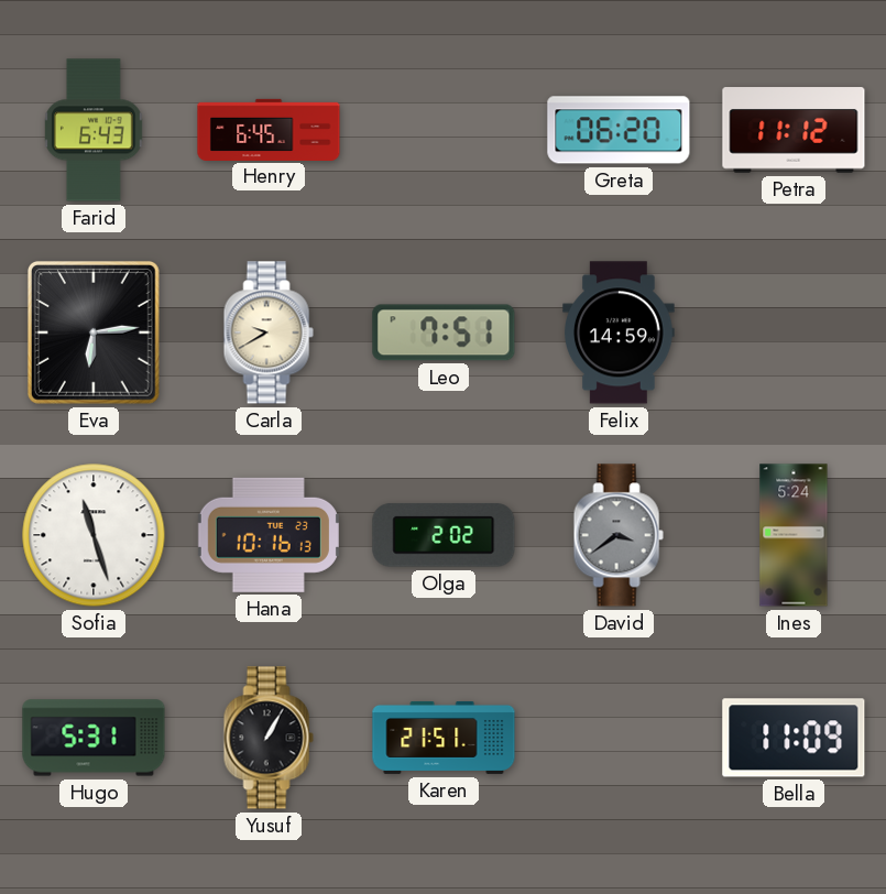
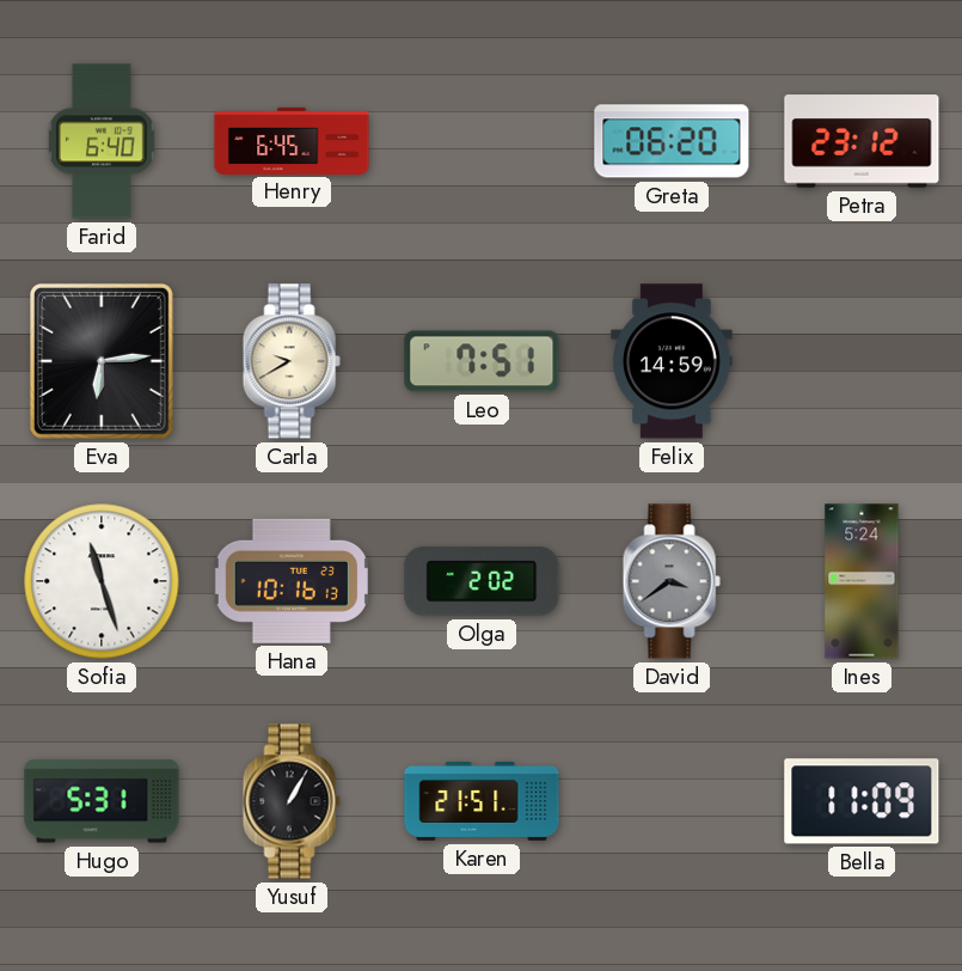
Farid: 6:43 -> 6:40
Petra: 11:12 -> 23:12
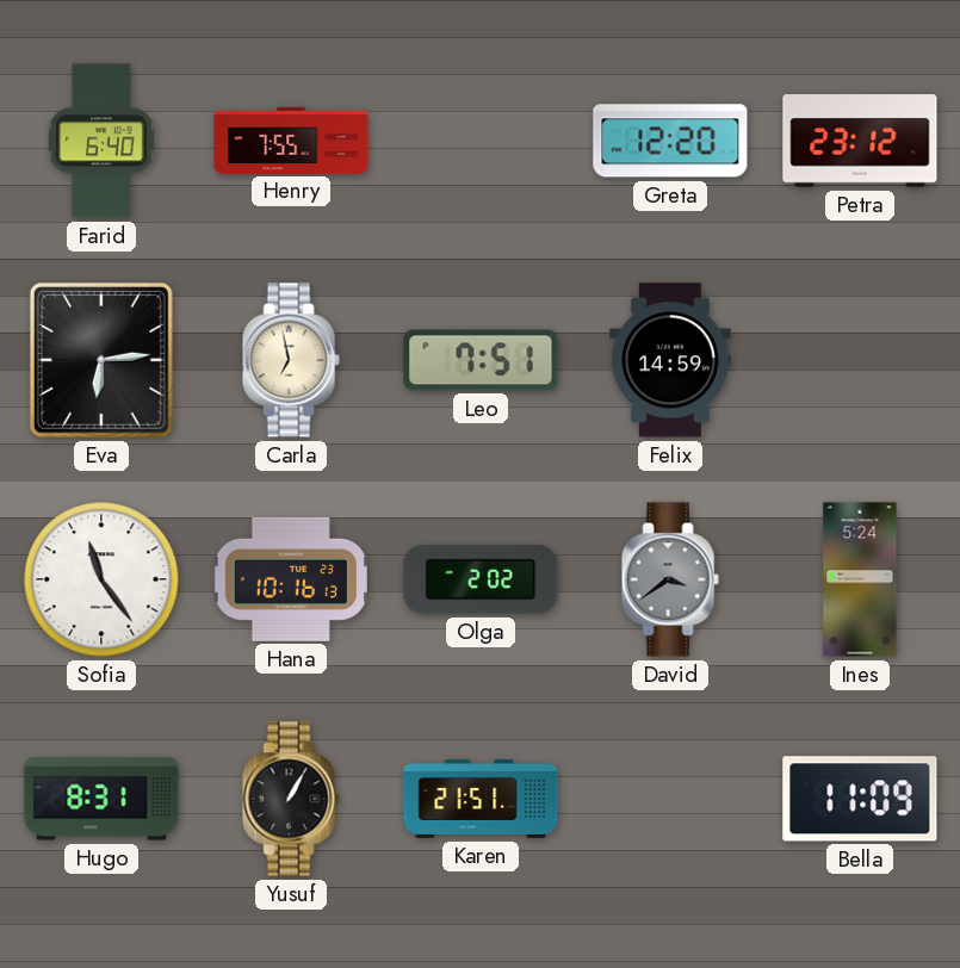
Henry: 6:45 -> 7:55
Greta: 06:20 -> 12:20
Carla: 9:40 -> 6:58
Sofia: 11:27 -> 11:24
Hugo: 5:31 -> 8:31
